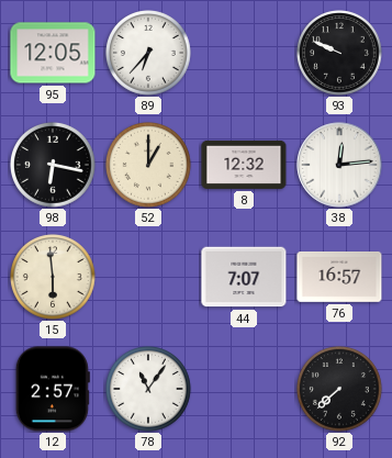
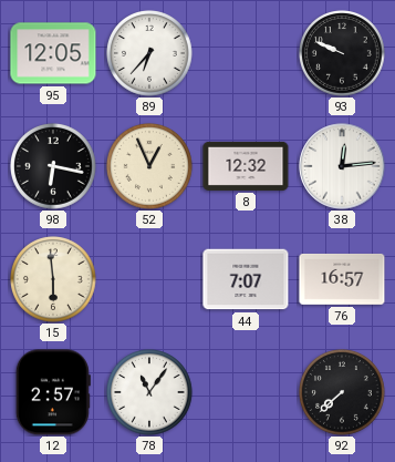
52: 1:00 -> 12:56
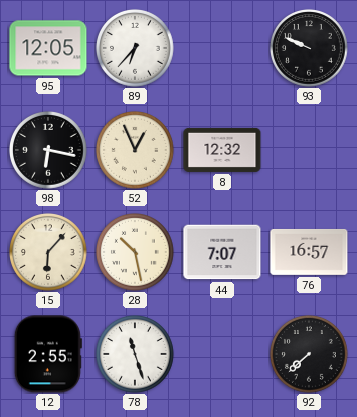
38: 12:14 -> none
15: 5:59 -> 6:07
28: none -> 10:28
12: 2:57 -> 2:55
78: 11:06 -> 11:27
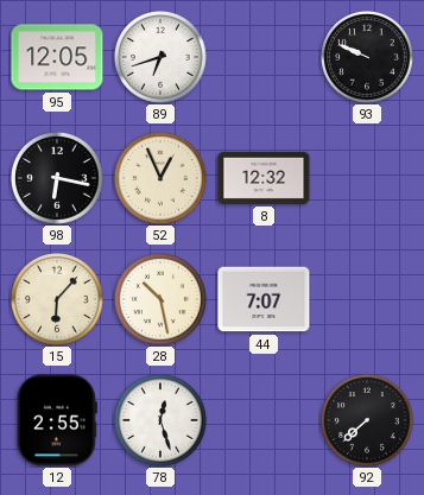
89: 6:37 -> 6:42
76: 16:57 -> none
78: 11:27 -> 12:27
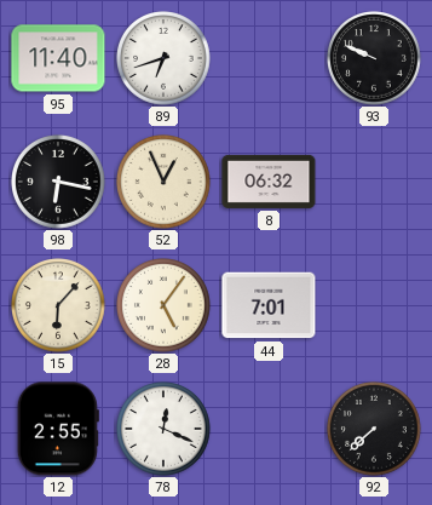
95: 12:05 -> 11:40
8: 12:32 -> 06:32
28: 10:28 -> 5:06
44: 7:07 -> 7:01
78: 12:27 -> 12:19
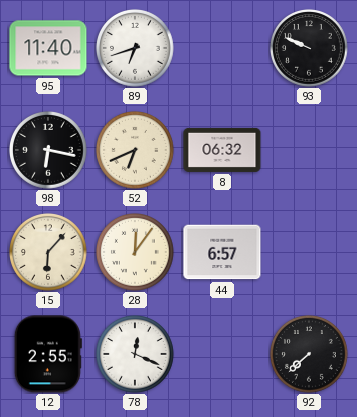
52: 12:56 -> 6:41
28: 5:06 -> 12:06
44: 7:01 -> 6:57
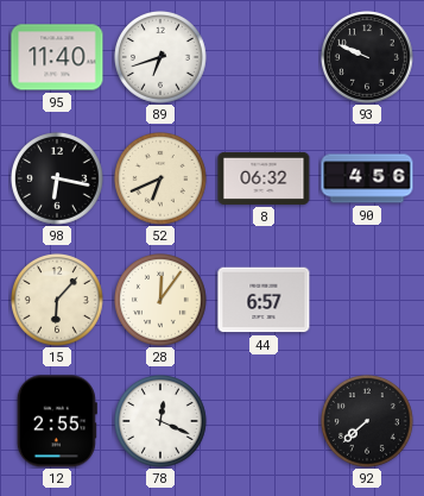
90: none -> 4:56
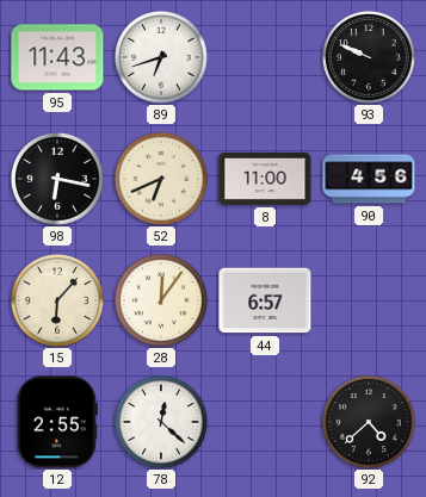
95: 11:40 -> 11:43
8: 06:32 -> 11:00
78: 12:19 -> 12:22
92: 7:38 -> 4:38
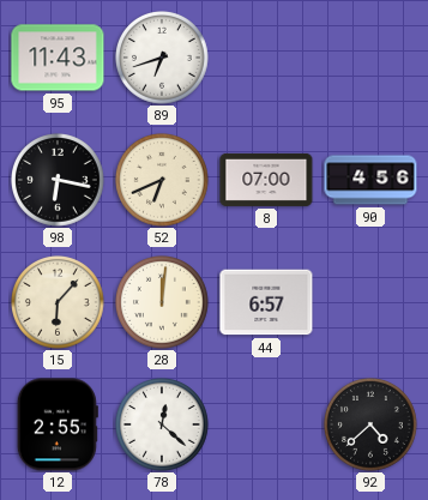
93: 9:49 -> none
8: 11:00 -> 07:00
28: 12:06 -> 12:01
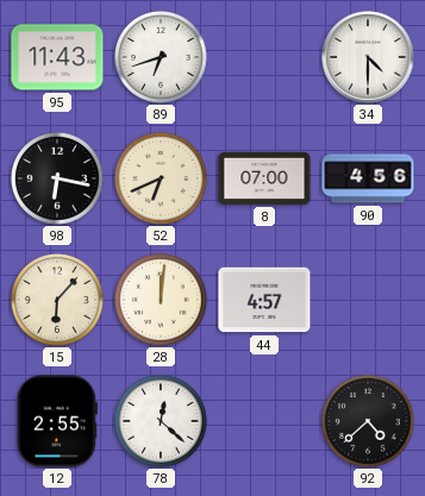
34: none -> 4:30
44: 6:57 -> 4:57
